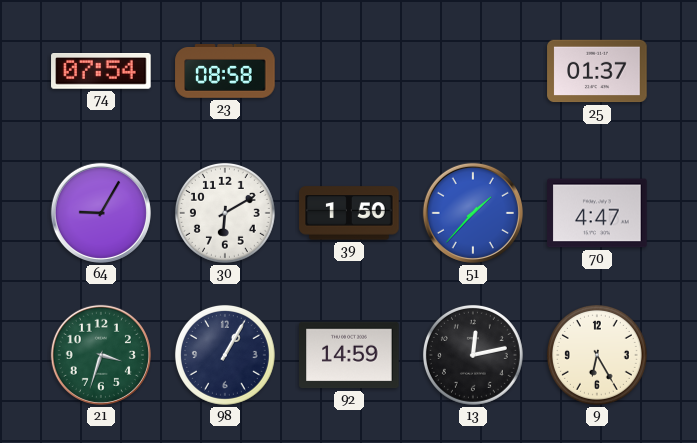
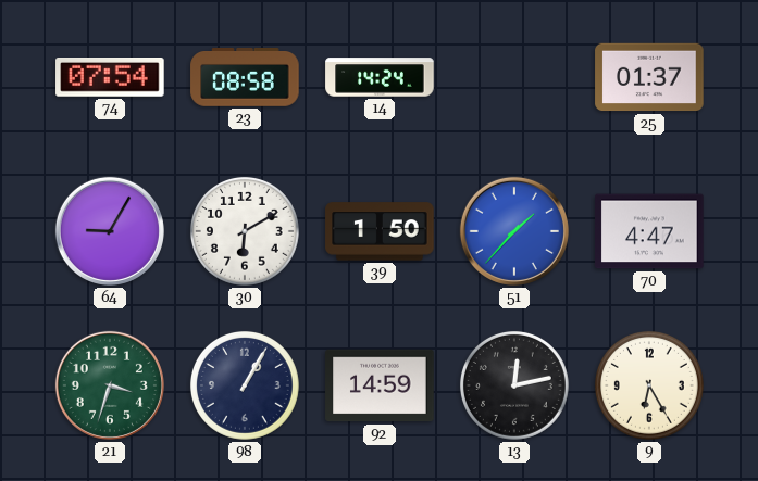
14: none -> 14:24
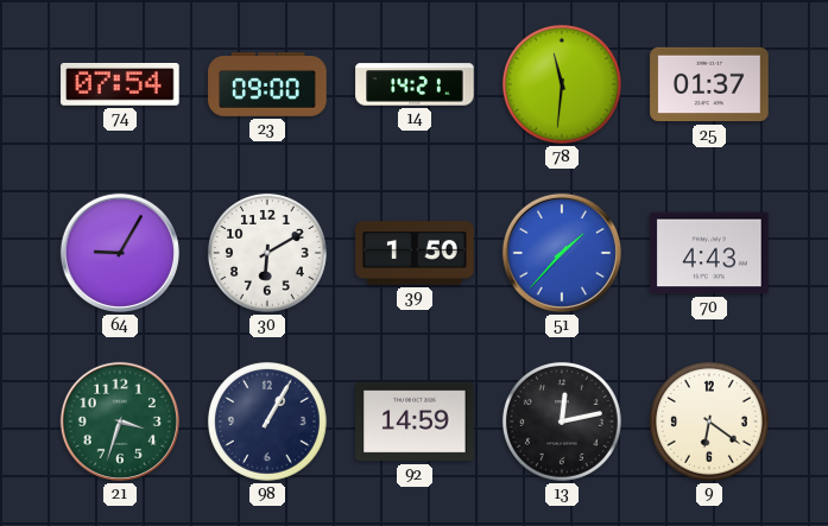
23: 08:58 -> 09:00
14: 14:24 -> 14:21
78: none -> 11:31
70: 4:47 -> 4:43
9: 6:25 -> 6:21
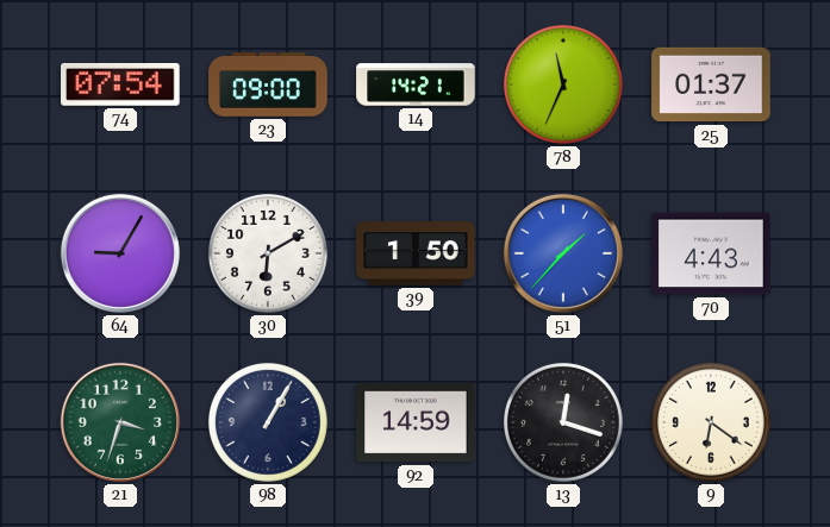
78: 11:31 -> 11:34
13: 12:13 -> 12:18
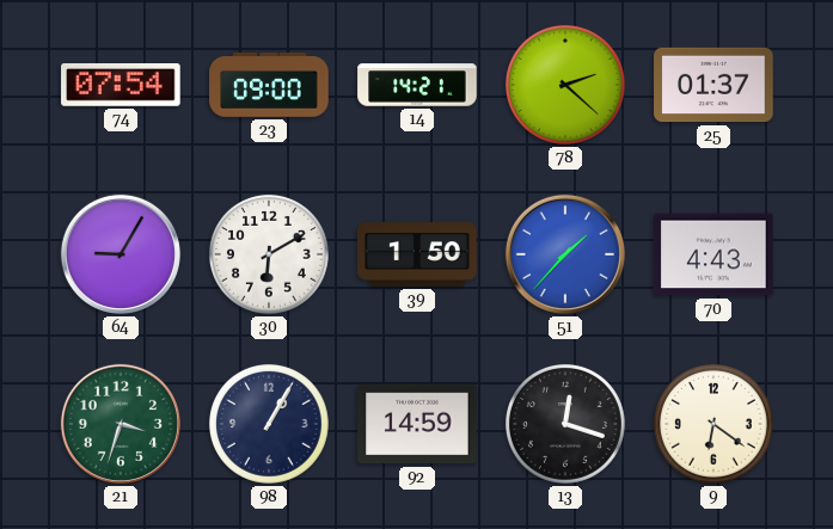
78: 11:34 -> 2:22
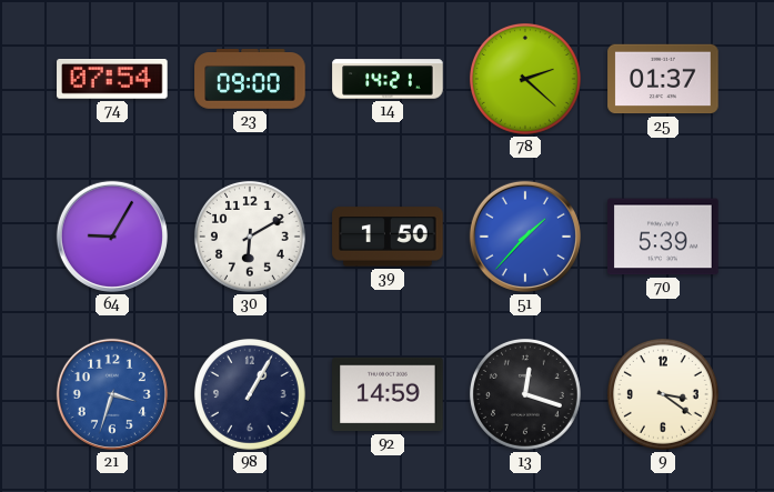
70: 4:43 -> 5:39
21 dial: green -> blue
9: 6:21 -> 3:21
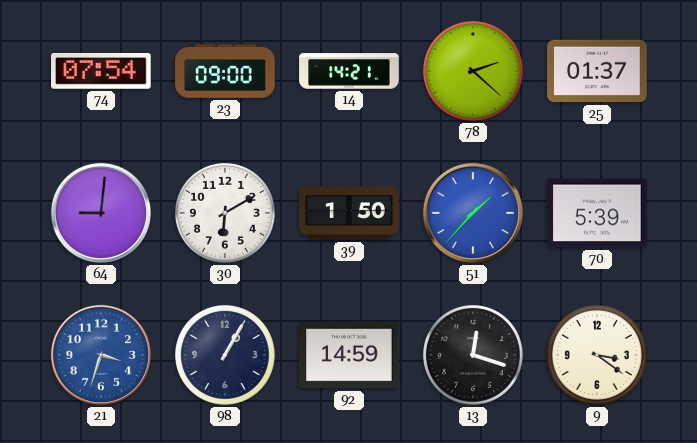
64: 9:05 -> 9:01
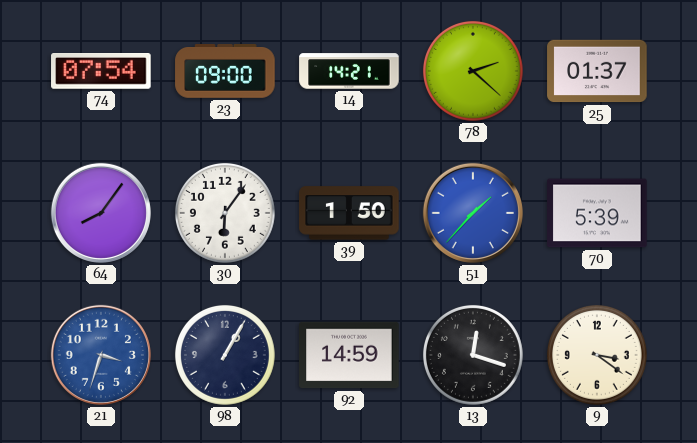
64: 9:01 -> 8:06
30: 6:10 -> 6:06
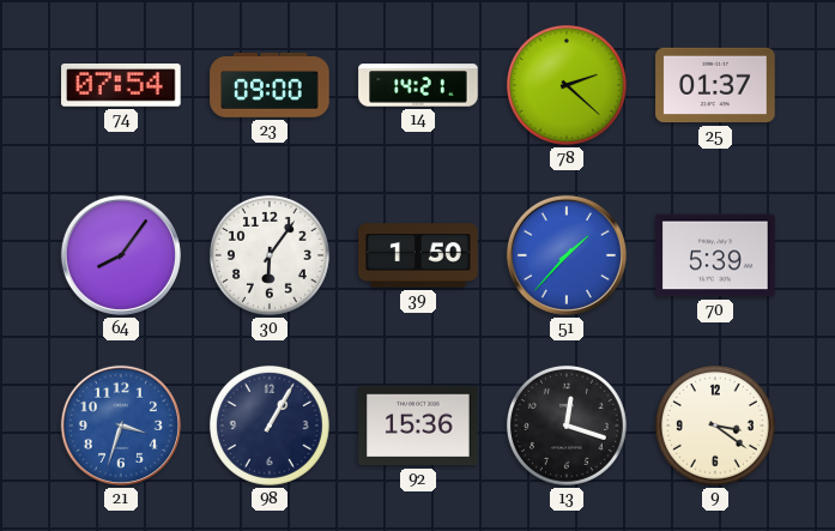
92: 14:59 -> 15:36
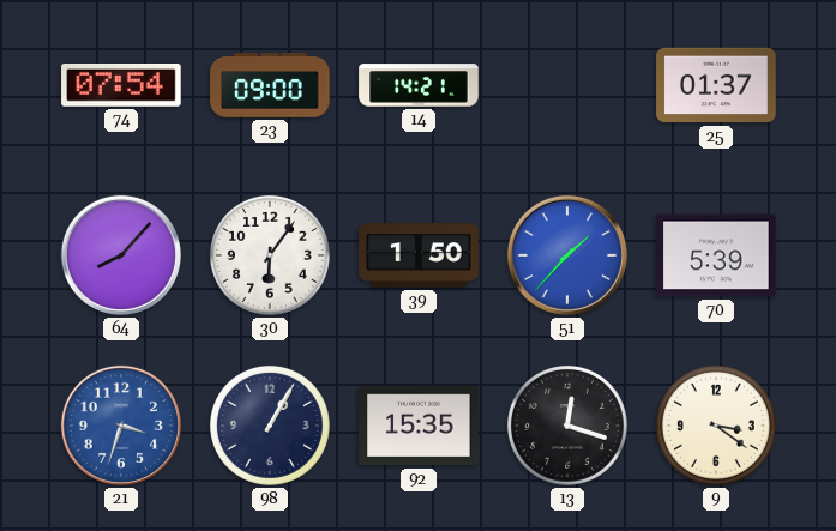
78: 2:22 -> none
64: 8:06 -> 8:07
92: 15:36 -> 15:35
